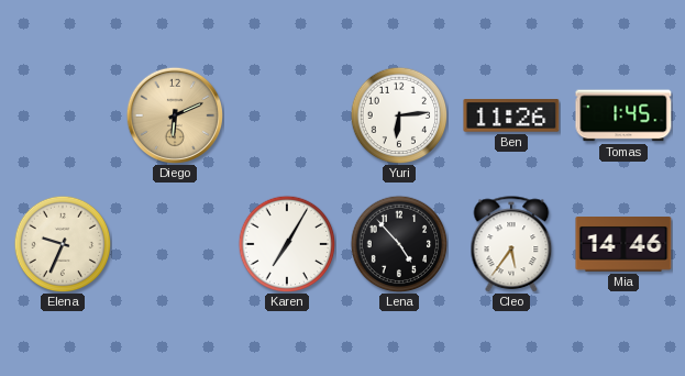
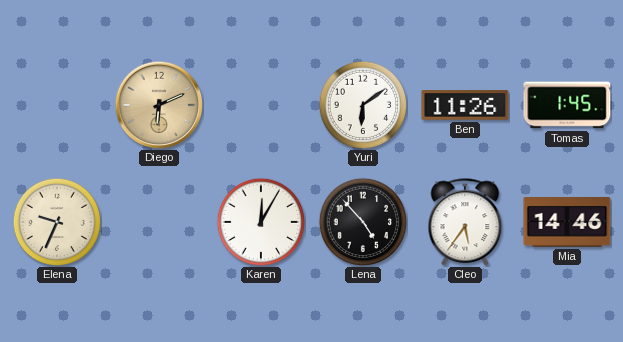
Yuri: 6:14 -> 6:09
Karen: 7:05 -> 12:05
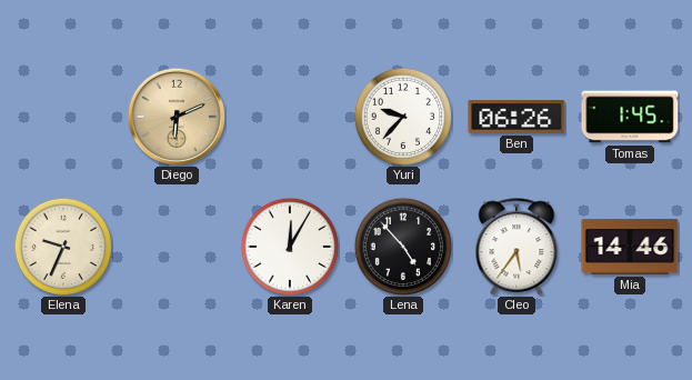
Yuri: 6:09 -> 9:37
Ben: 11:26 -> 06:26
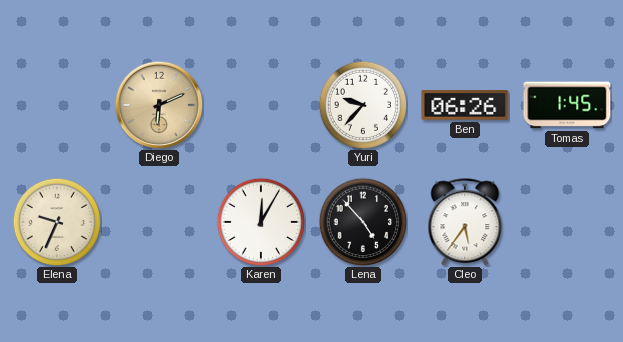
Mia: 14:46 -> none
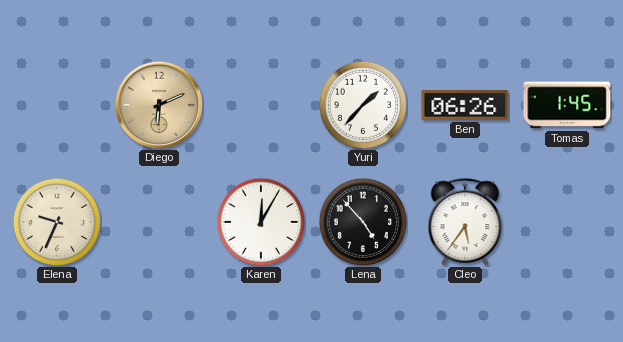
Yuri: 9:37 -> 1:37
